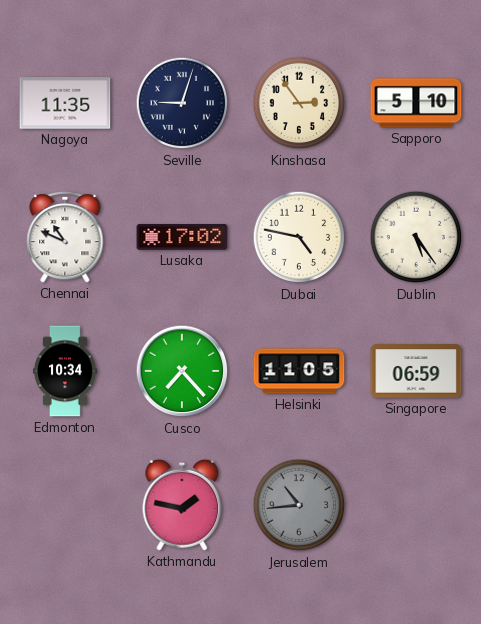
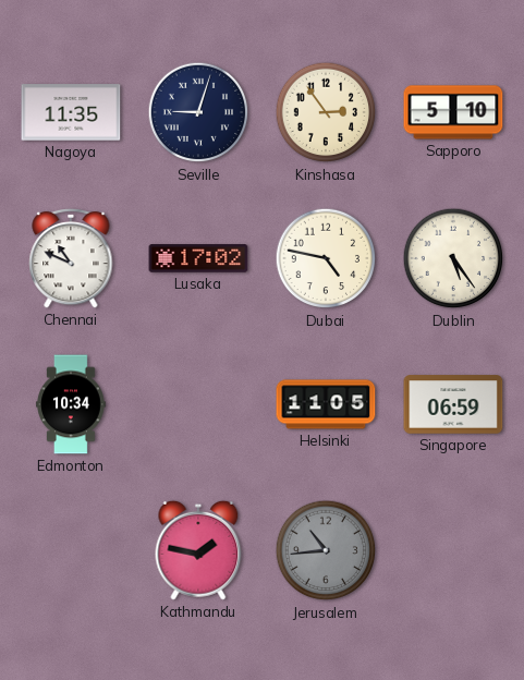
Cusco: 7:23 -> none
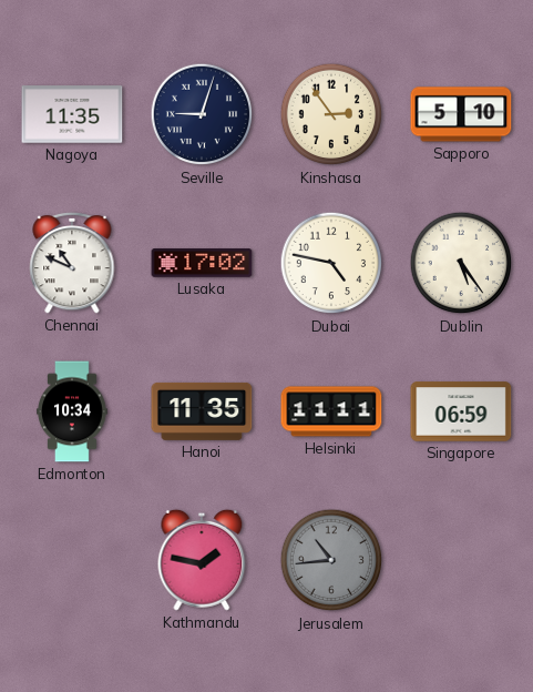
Hanoi: none -> 11:35
Helsinki: 11:05 -> 11:11
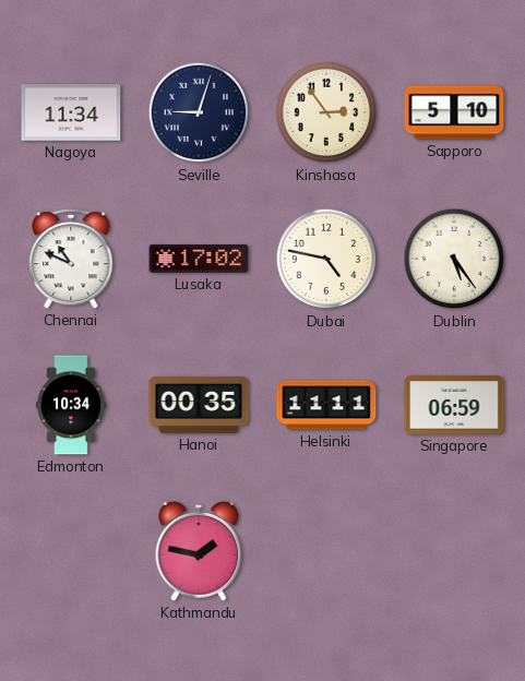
Nagoya: 11:35 -> 11:34
Hanoi: 11:35 -> 00:35
Jerusalem: 10:44 -> none
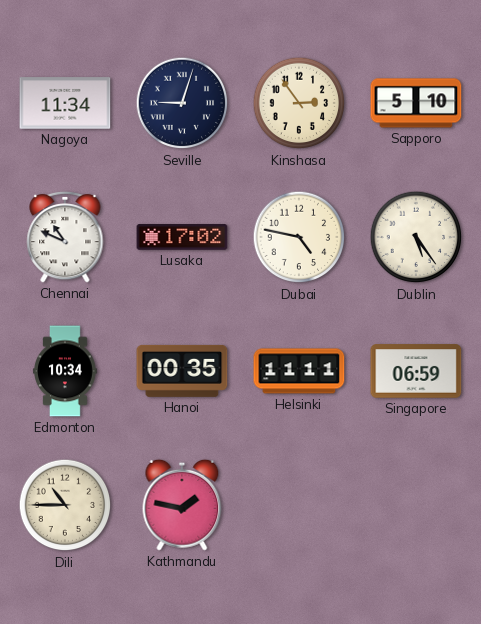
Dili: none -> 10:45
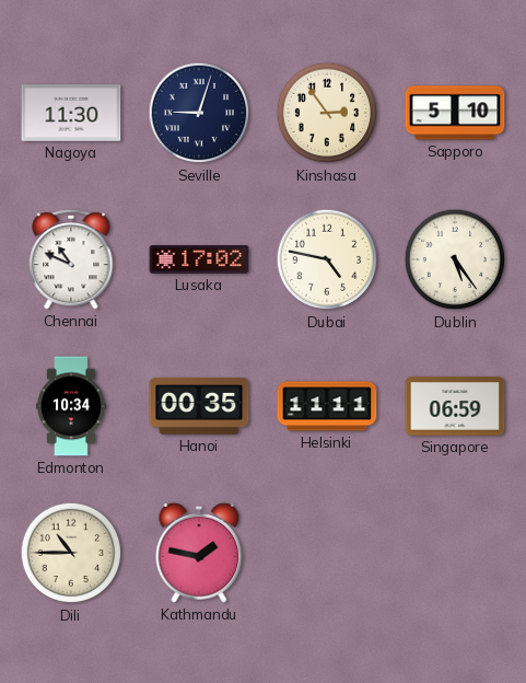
Nagoya: 11:34 -> 11:30
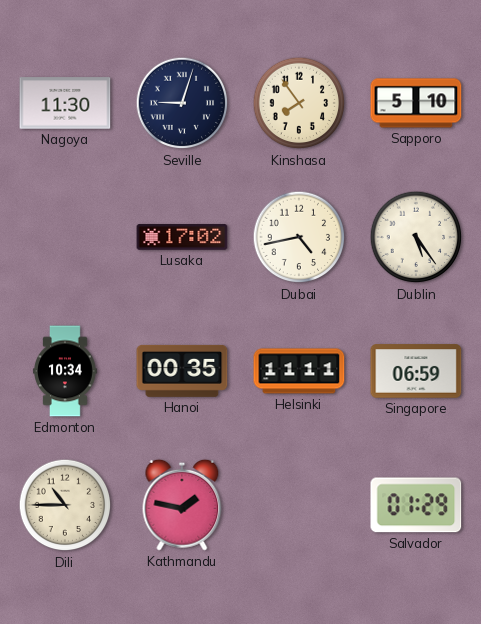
Kinshasa: 2:54 -> 7:54
Chennai: 10:49 -> none
Dubai: 4:47 -> 4:43
Salvador: none -> 01:29
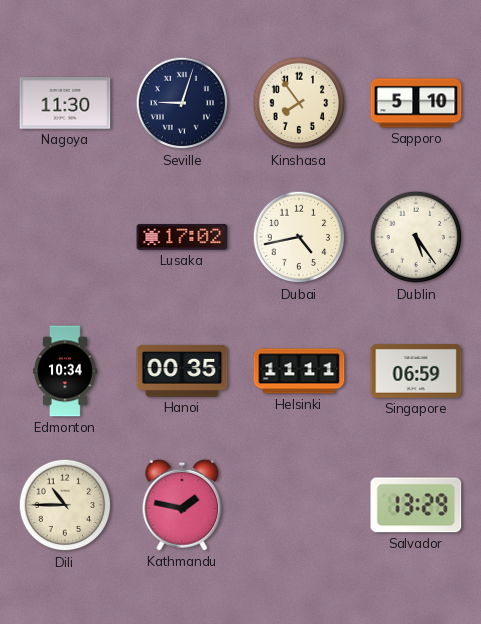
Salvador: 01:29 -> 13:29
